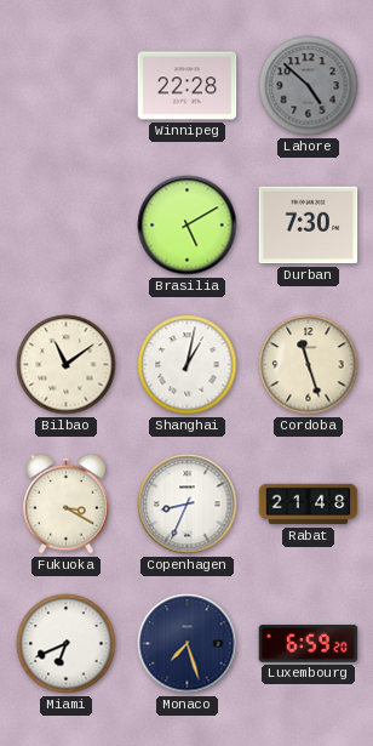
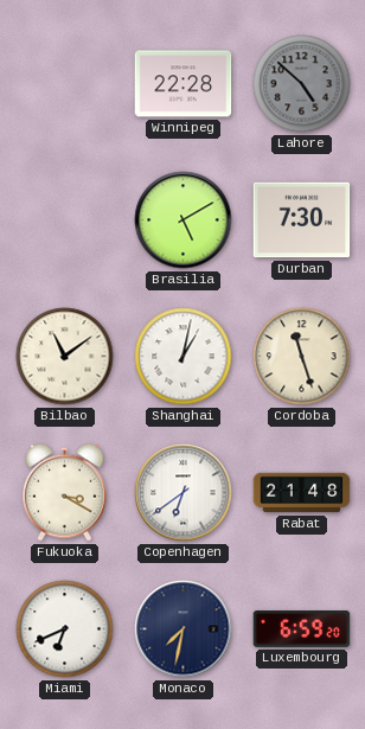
Copenhagen: 8:34 -> 6:39
Monaco: 7:27 -> 7:32
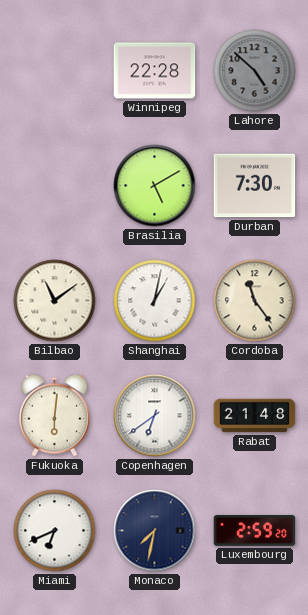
Cordoba: 11:27 -> 11:24
Fukuoka: 3:20 -> 6:01
Luxembourg: 6:59 -> 2:59
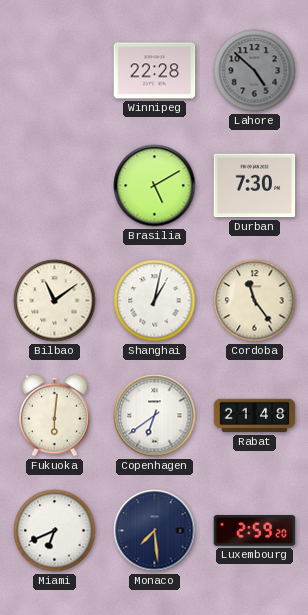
Monaco: 7:32 -> 7:29
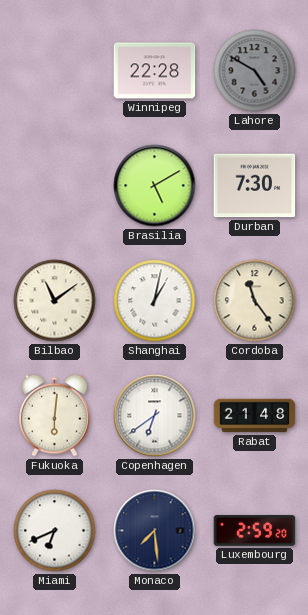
Lahore: 4:52 -> 4:50
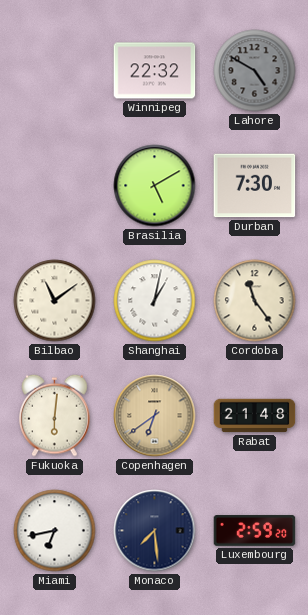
Winnipeg: 22:28 -> 22:32
Copenhagen dial: white -> champagne
Miami: 6:41 -> 6:43
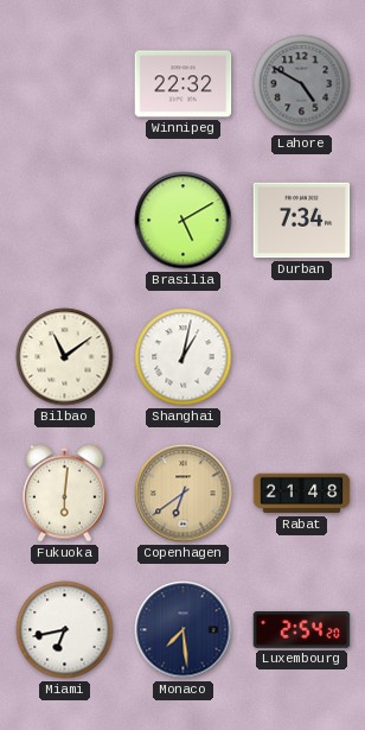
Durban: 7:30 -> 7:34
Cordoba: 11:24 -> none
Luxembourg: 2:59 -> 2:54
